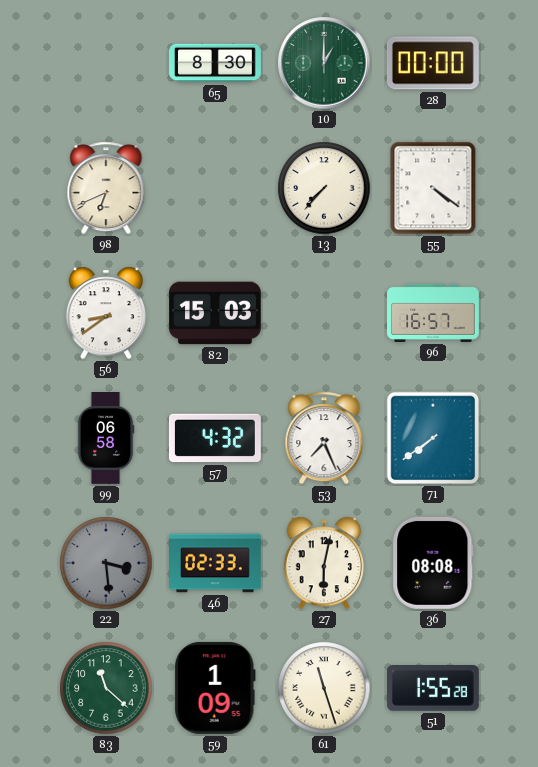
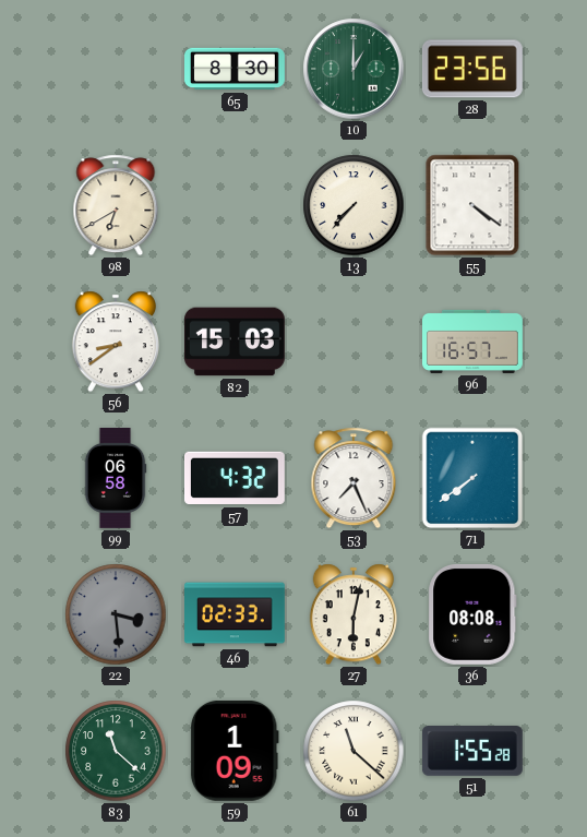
28: 00:00 -> 23:56
98: 6:41 -> 6:40
61: 11:27 -> 11:22
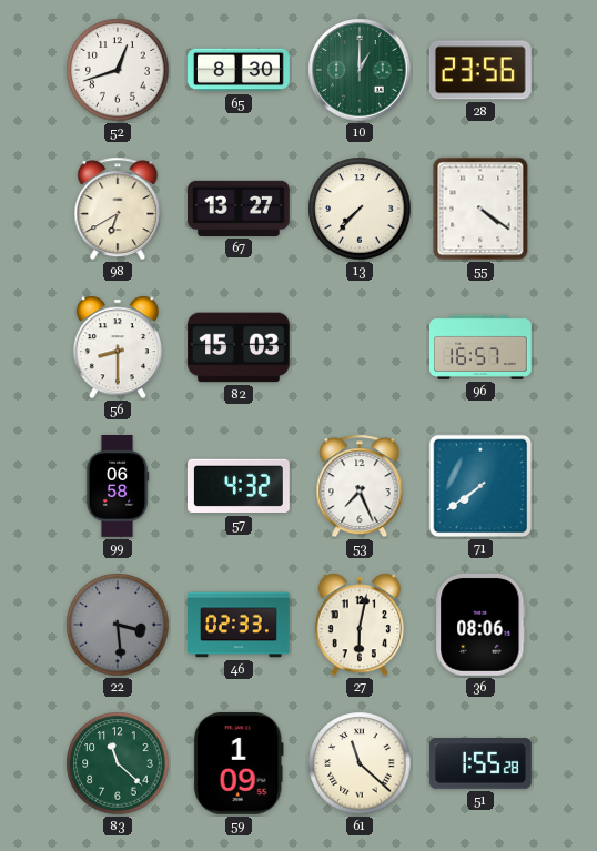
52: none -> 12:42
67: none -> 13:27
56: 8:39 -> 8:30
36: 08:08 -> 08:06
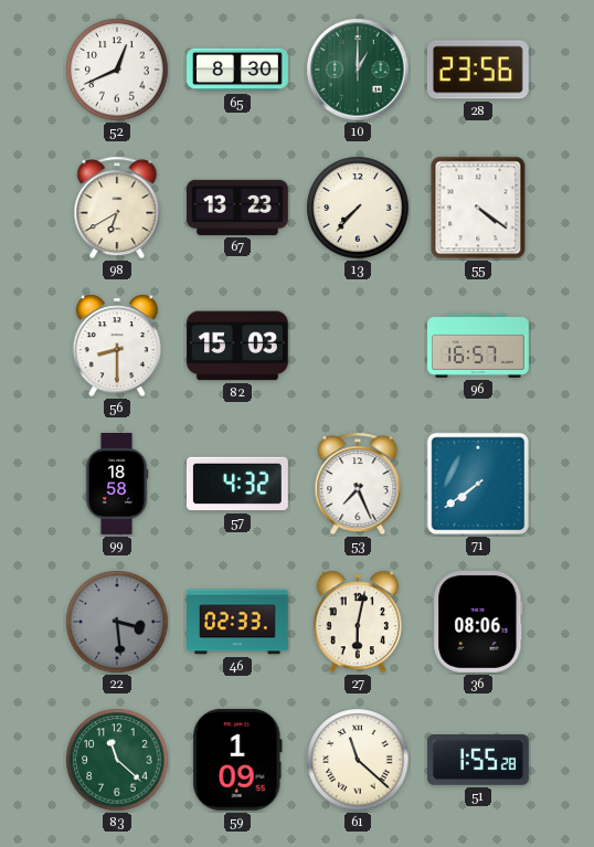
52: 12:42 -> 12:41
67: 13:27 -> 13:23
99: 06:58 -> 18:58
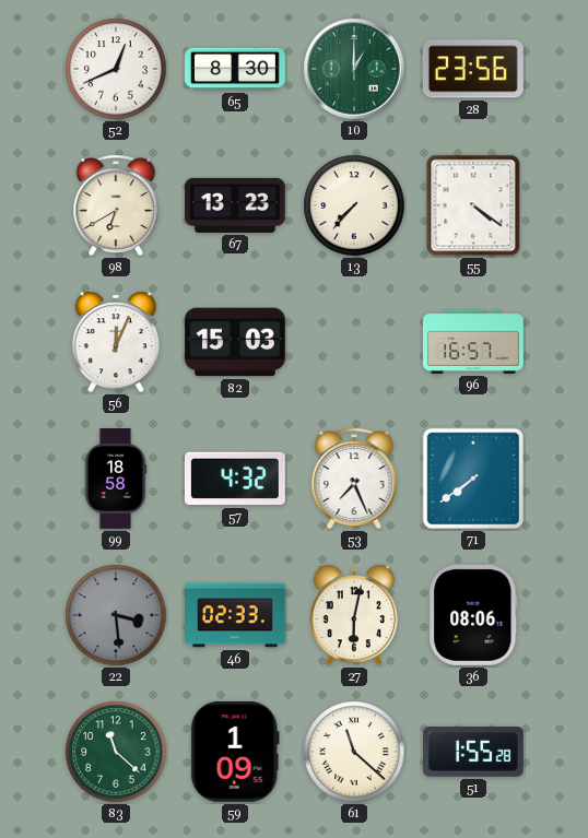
56: 8:30 -> 12:04
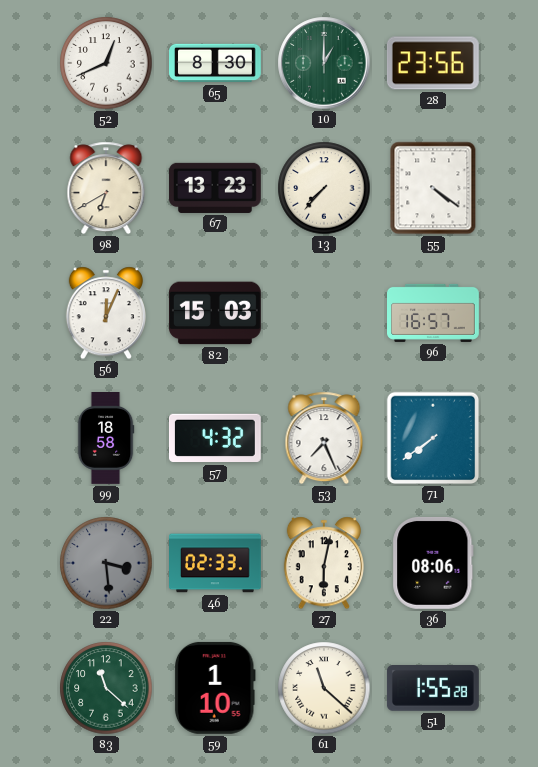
59: 1:09 -> 1:10
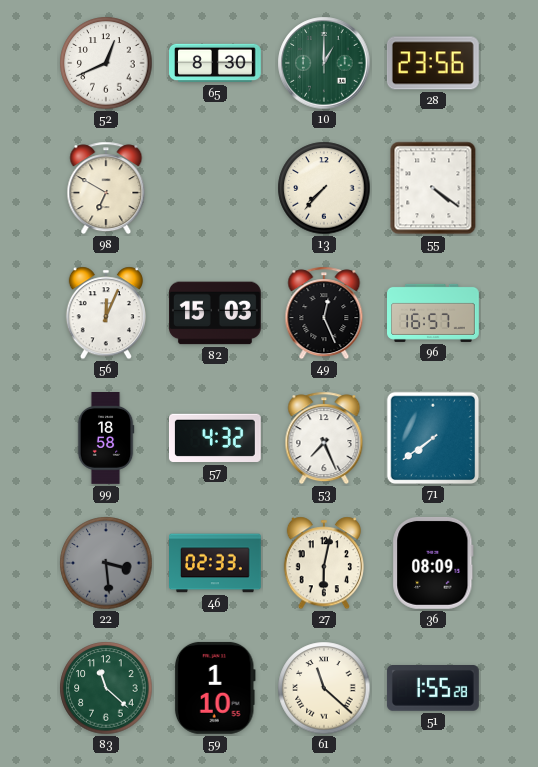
98: 6:40 -> 6:50
67: 13:23 -> none
49: none -> 12:26
36: 08:06 -> 08:09
